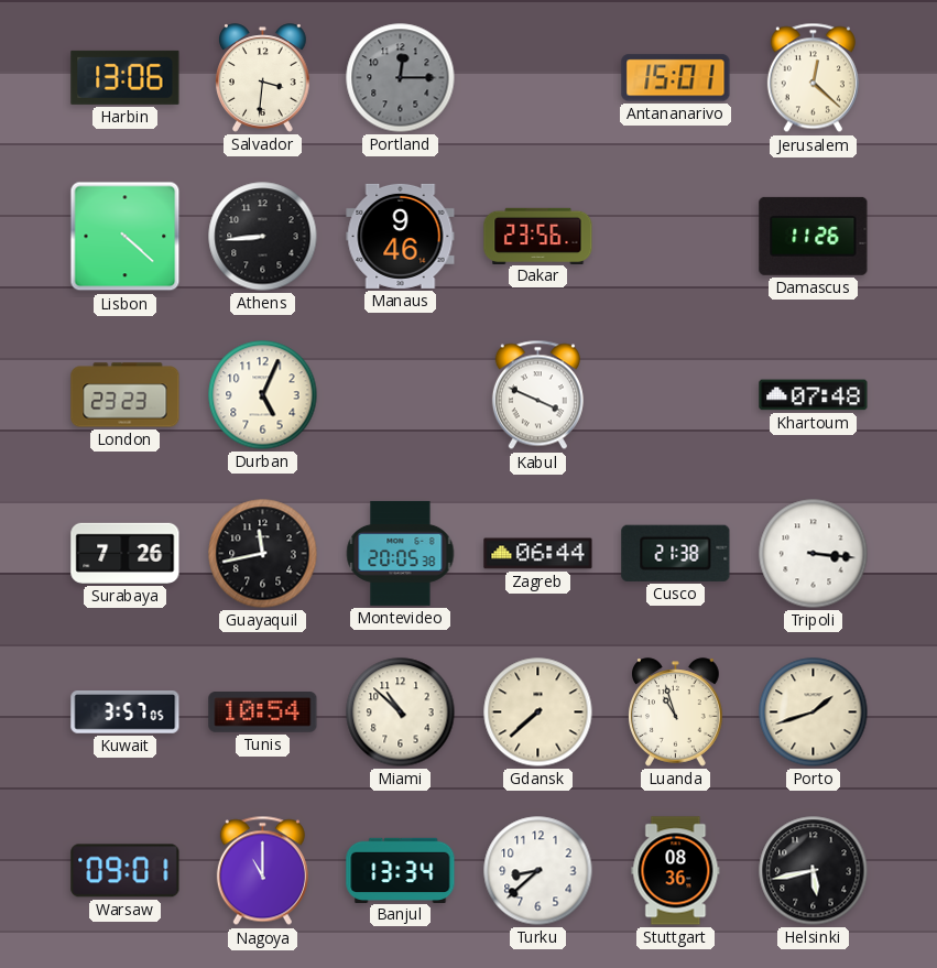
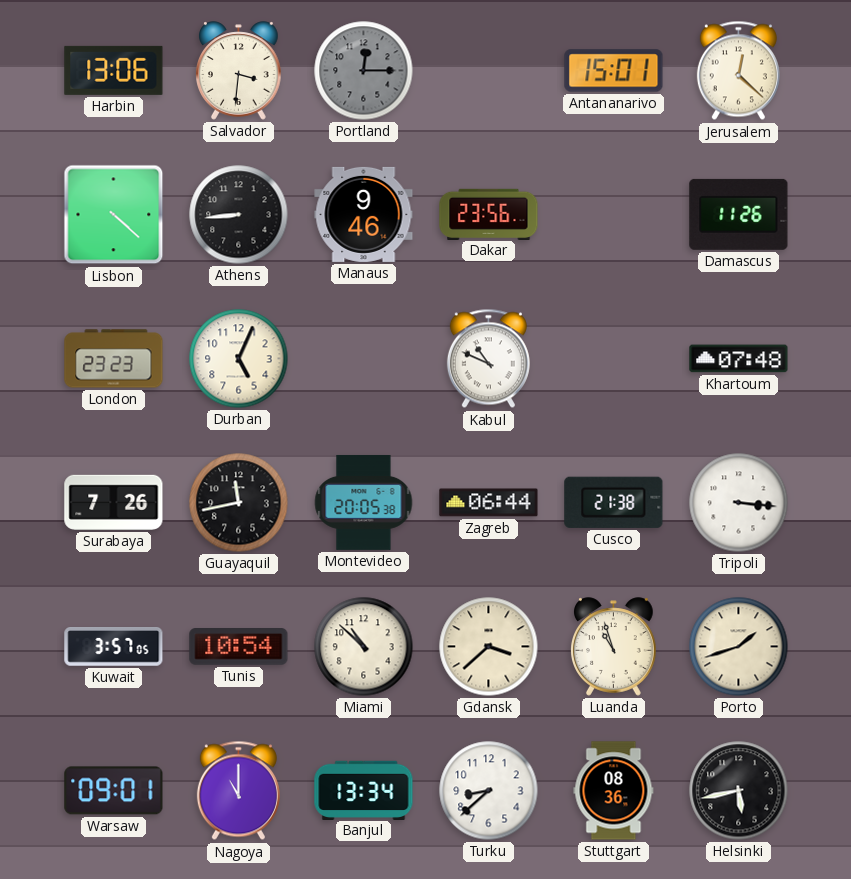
Kabul: 3:49 -> 10:49
Gdansk: 7:38 -> 3:38
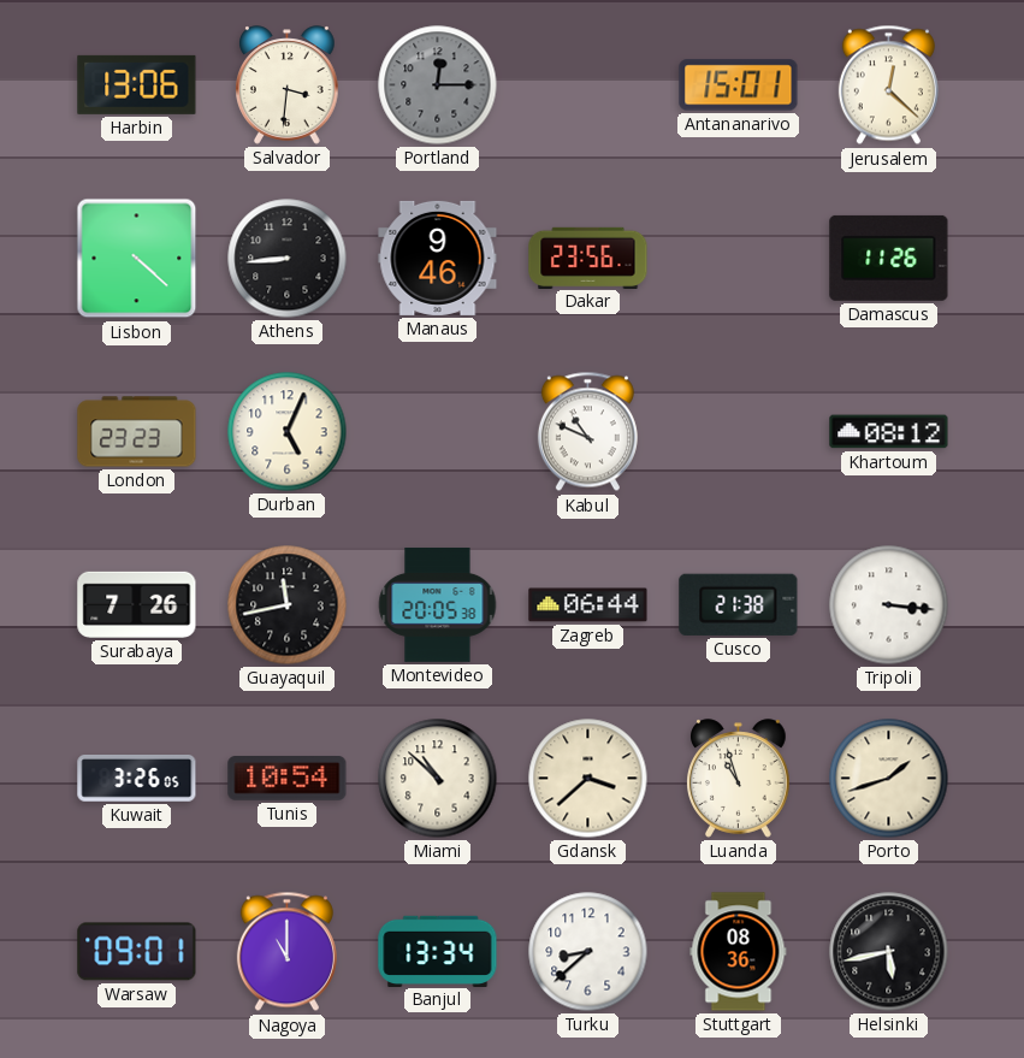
Khartoum: 07:48 -> 08:12
Kuwait: 3:57 -> 3:26
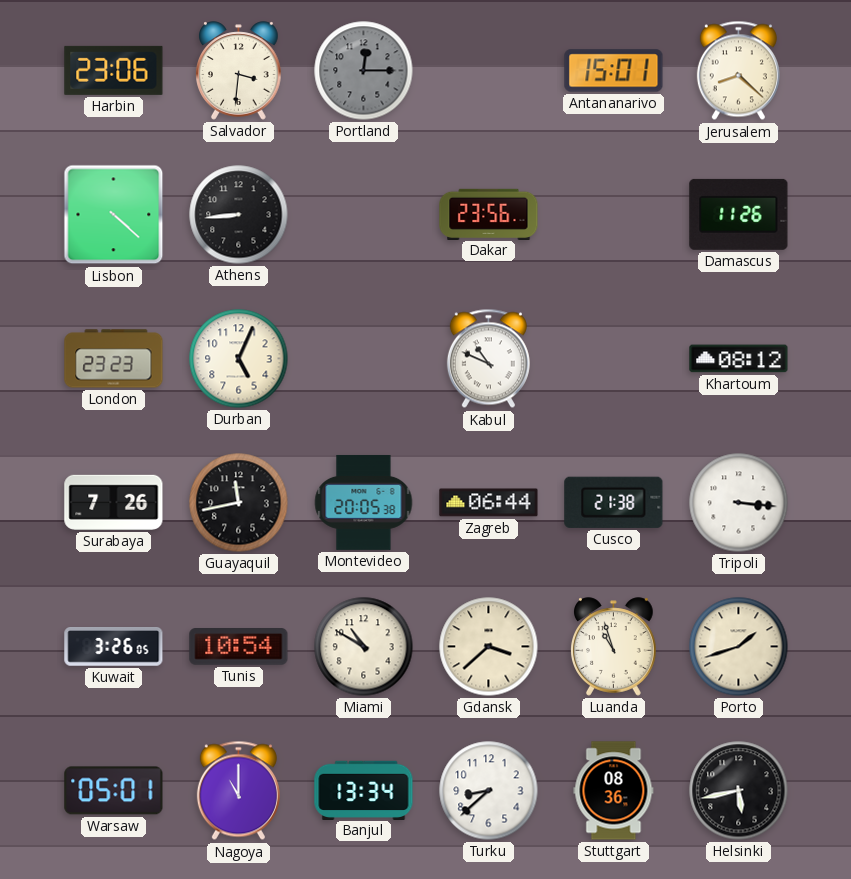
Harbin: 13:06 -> 23:06
Jerusalem: 12:22 -> 8:22
Manaus: 9:46 -> none
Miami: 10:52 -> 10:50
Warsaw: 09:01 -> 05:01
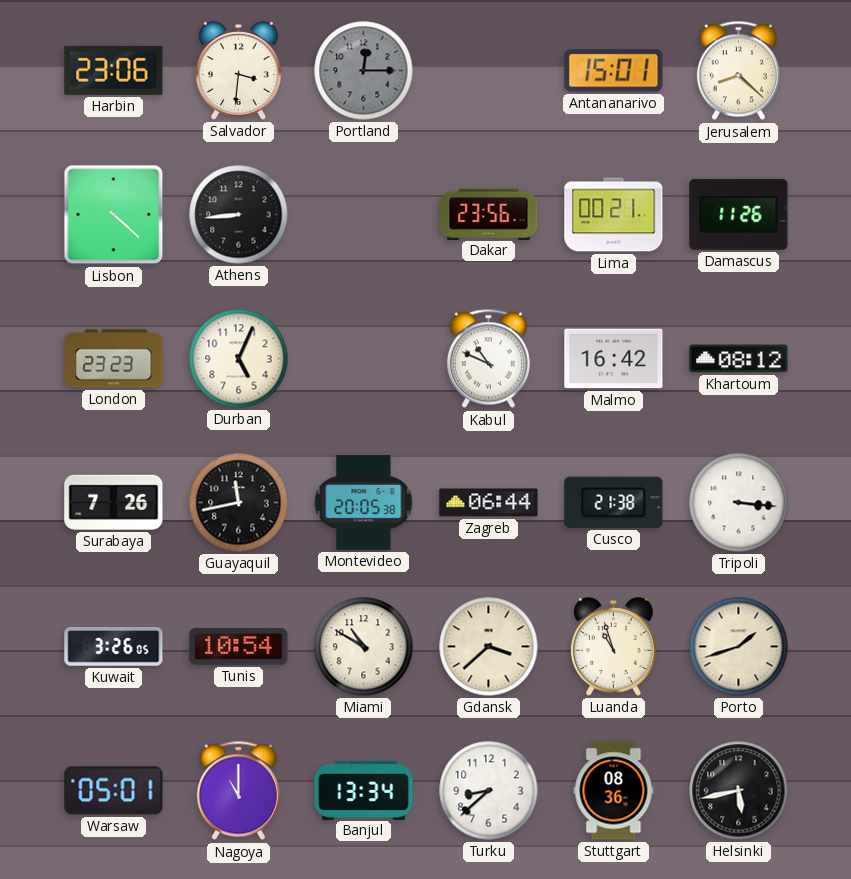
Lima: none -> 00:21
Malmo: none -> 16:42
